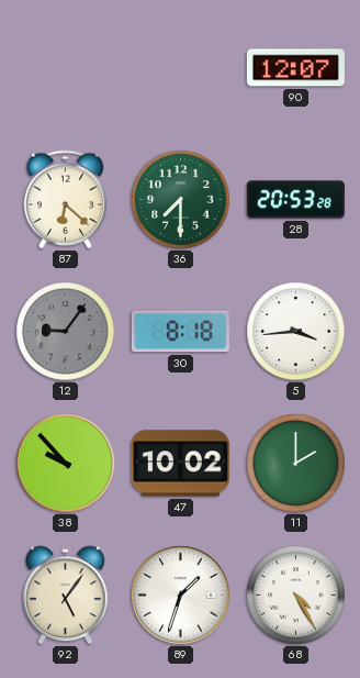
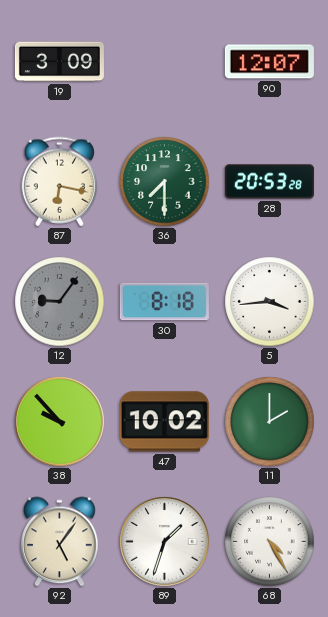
19: none -> 3:09
87: 6:22 -> 6:17
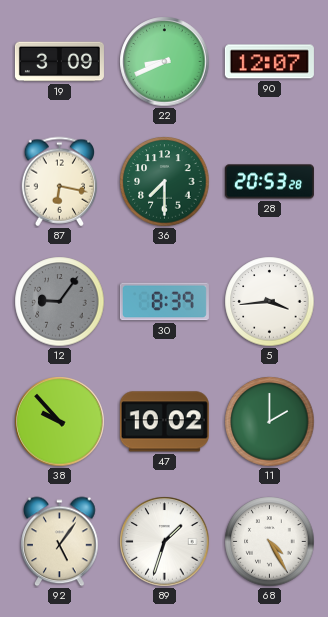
22: none -> 8:41
30: 8:18 -> 8:39
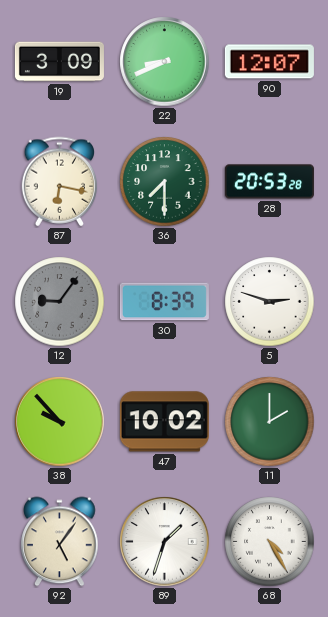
5: 3:44 -> 2:48
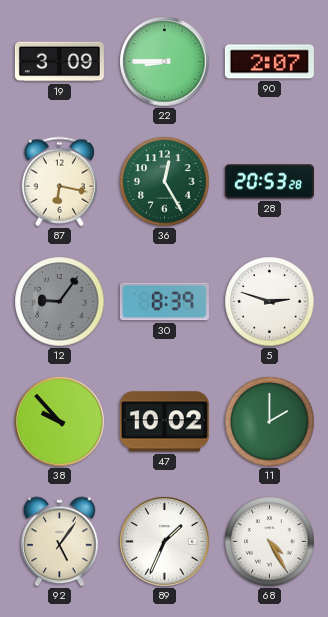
22: 8:41 -> 8:45
90: 12:07 -> 2:07
36: 7:30 -> 12:25
89: 1:33 -> 1:34
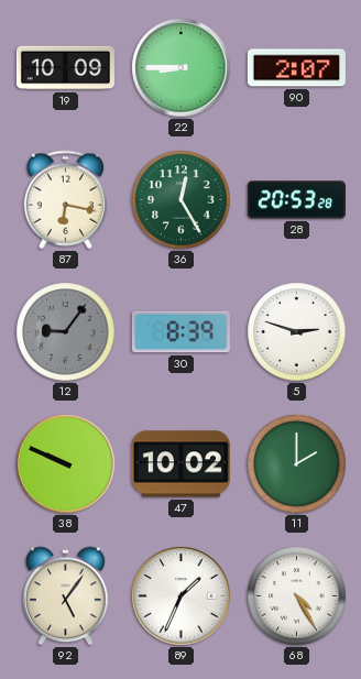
19: 3:09 -> 10:09
38: 9:53 -> 9:49
